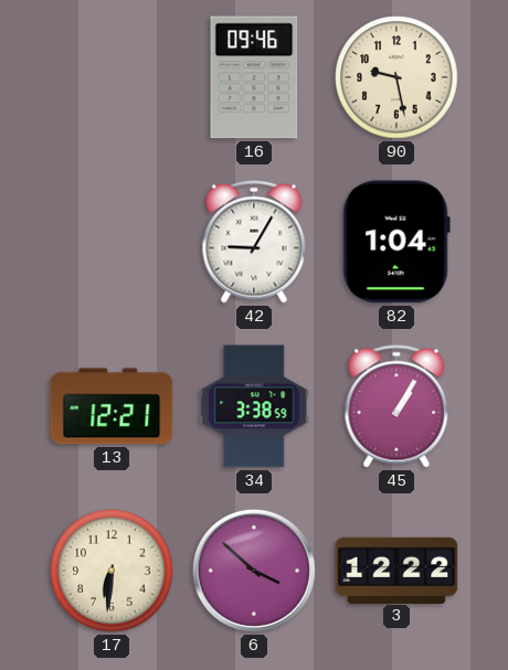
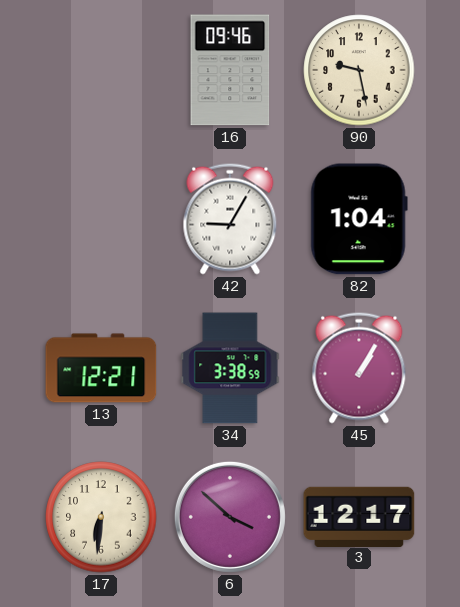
3: 12:22 -> 12:17
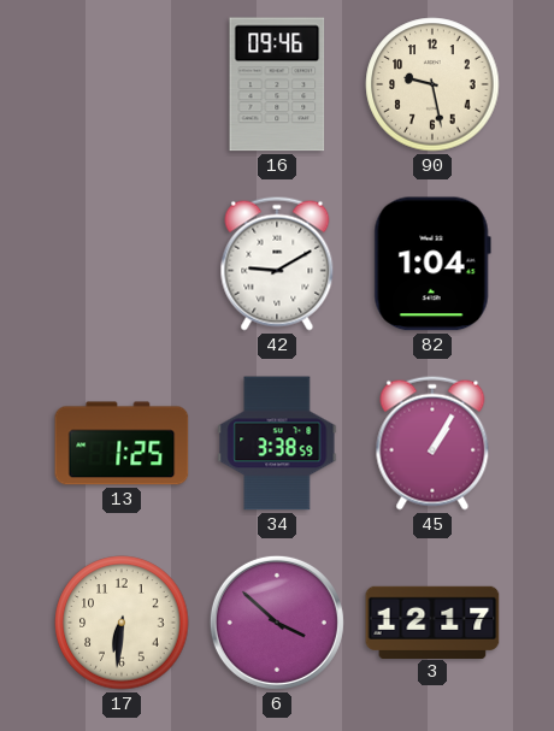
42: 9:05 -> 9:10
13: 12:21 -> 1:25
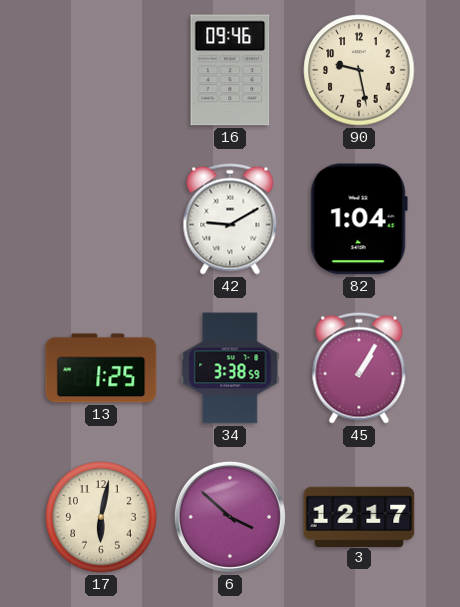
17: 6:31 -> 6:02
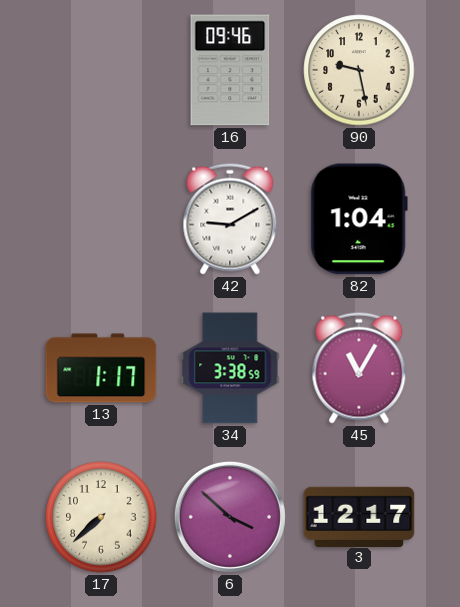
13: 1:25 -> 1:17
45: 1:05 -> 11:05
17: 6:02 -> 7:38
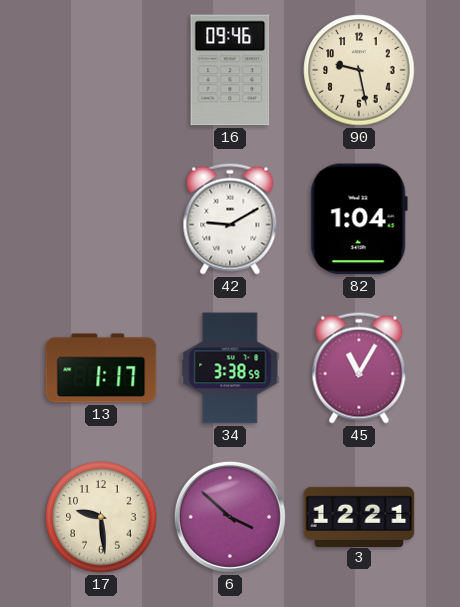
17: 7:38 -> 9:29
3: 12:17 -> 12:21
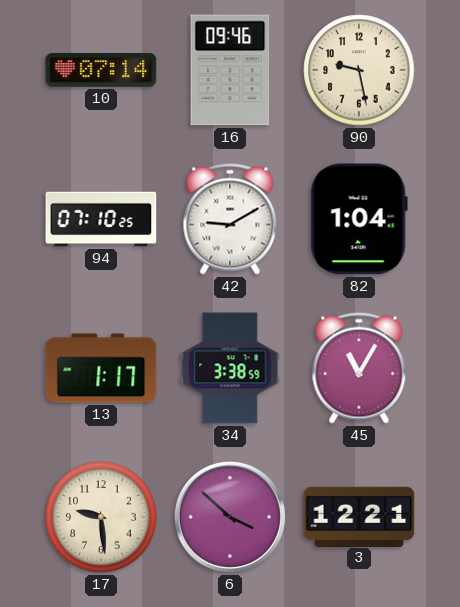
10: none -> 07:14
94: none -> 07:10
